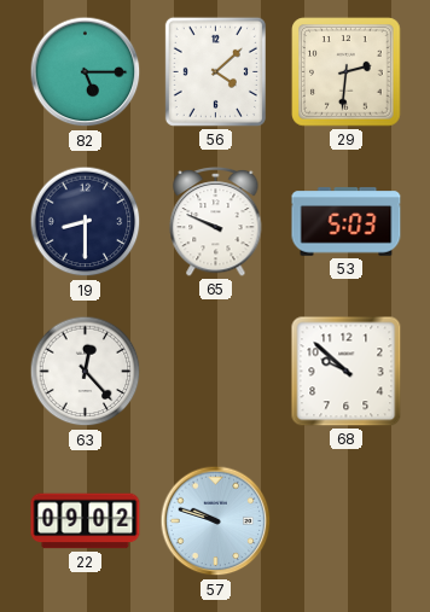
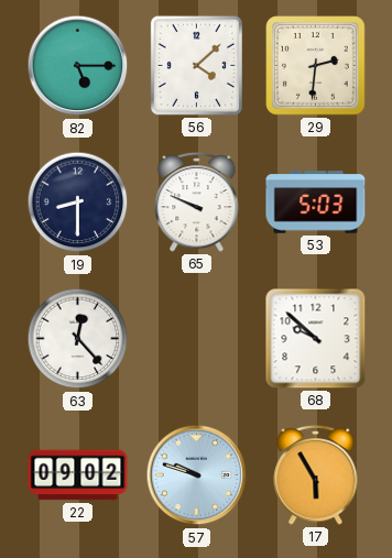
17: none -> 5:55
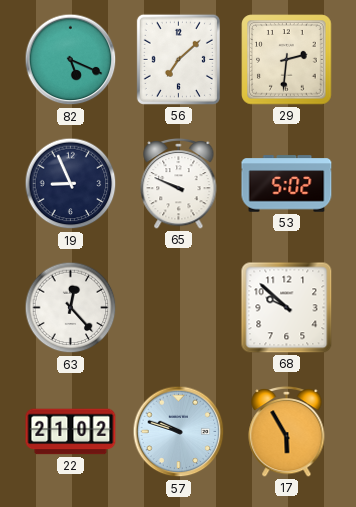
82: 5:15 -> 5:19
56: 4:08 -> 7:08
19: 8:30 -> 8:56
53: 5:03 -> 5:02
22: 09:02 -> 21:02
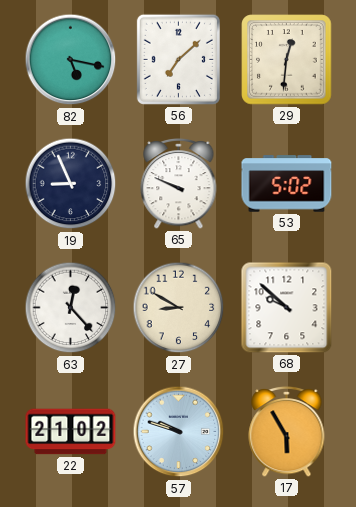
82: 5:19 -> 5:17
29: 2:31 -> 12:31
27: none -> 8:50
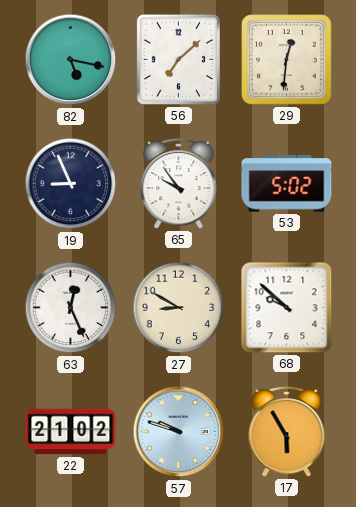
65: 9:49 -> 9:54
63: 12:23 -> 12:26
